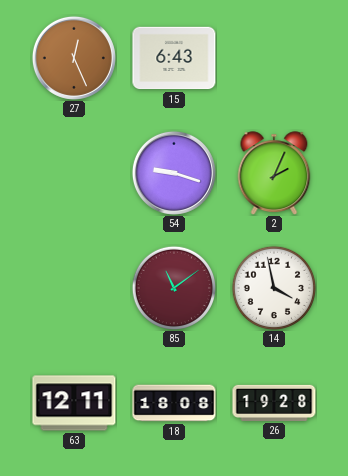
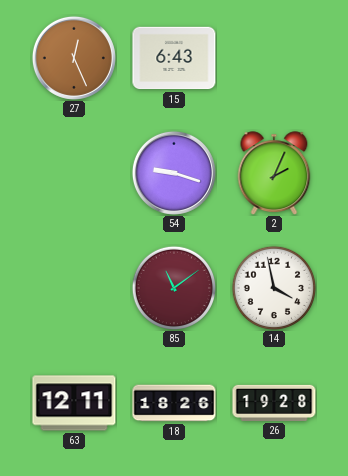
18: 18:08 -> 18:26
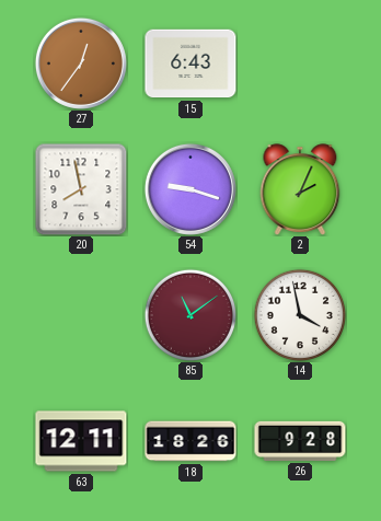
27: 12:26 -> 12:36
20: none -> 7:58
26: 19:28 -> 9:28
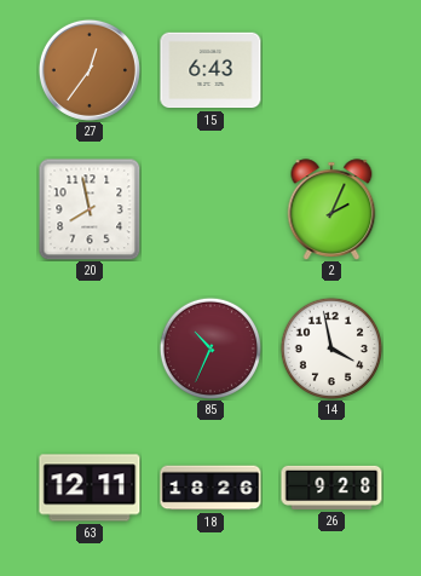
54: 9:18 -> none
85: 11:09 -> 10:34
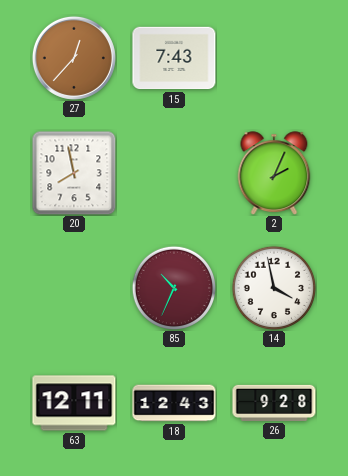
27: 12:36 -> 12:37
15: 6:43 -> 7:43
18: 18:26 -> 12:43
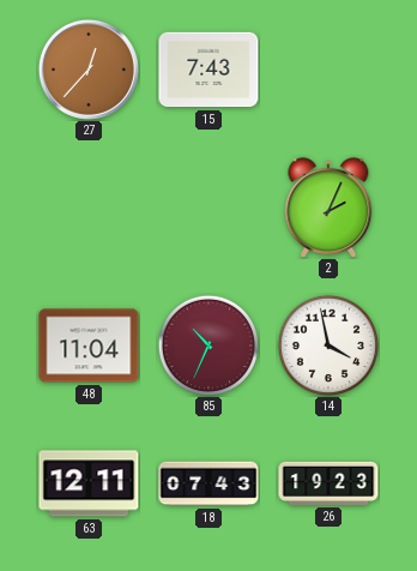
20: 7:58 -> none
48: none -> 11:04
18: 12:43 -> 07:43
26: 9:28 -> 19:23
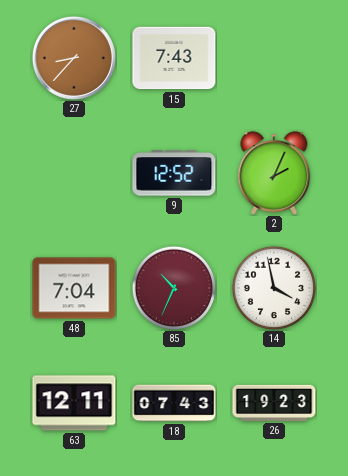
27: 12:37 -> 8:37
9: none -> 12:52
48: 11:04 -> 7:04
